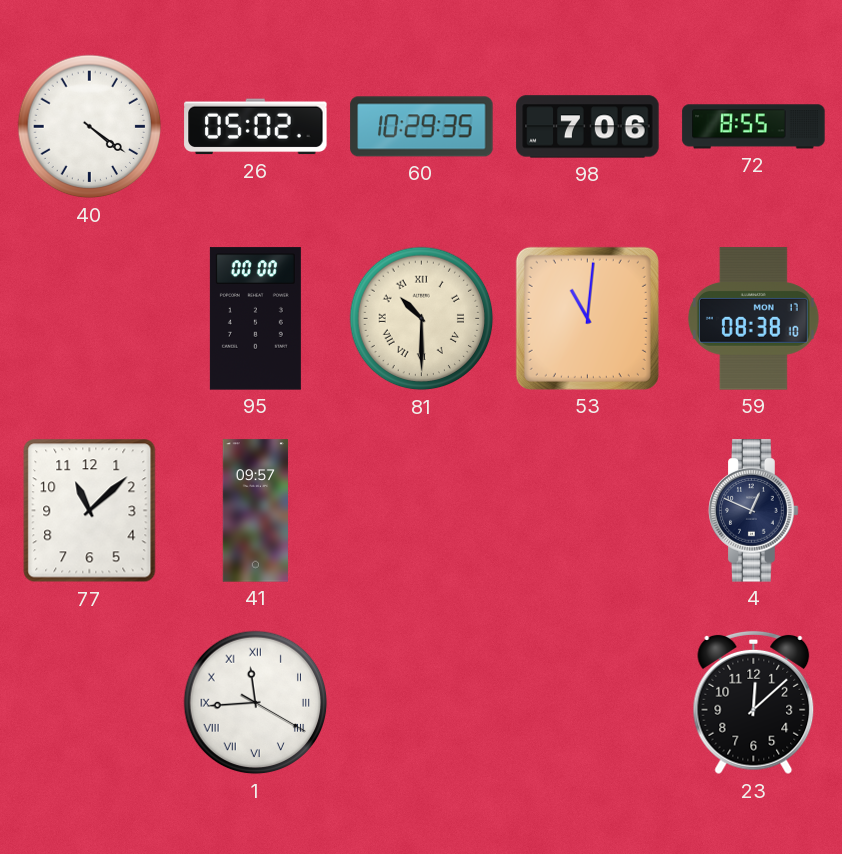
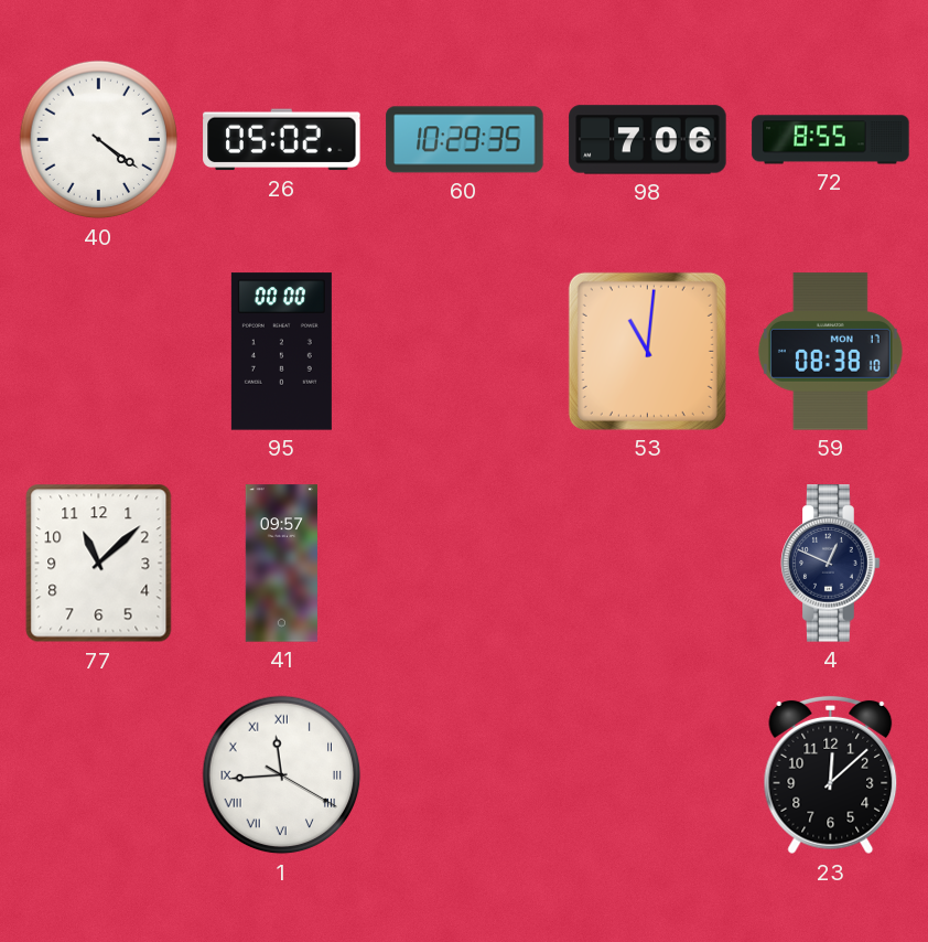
81: 10:30 -> none
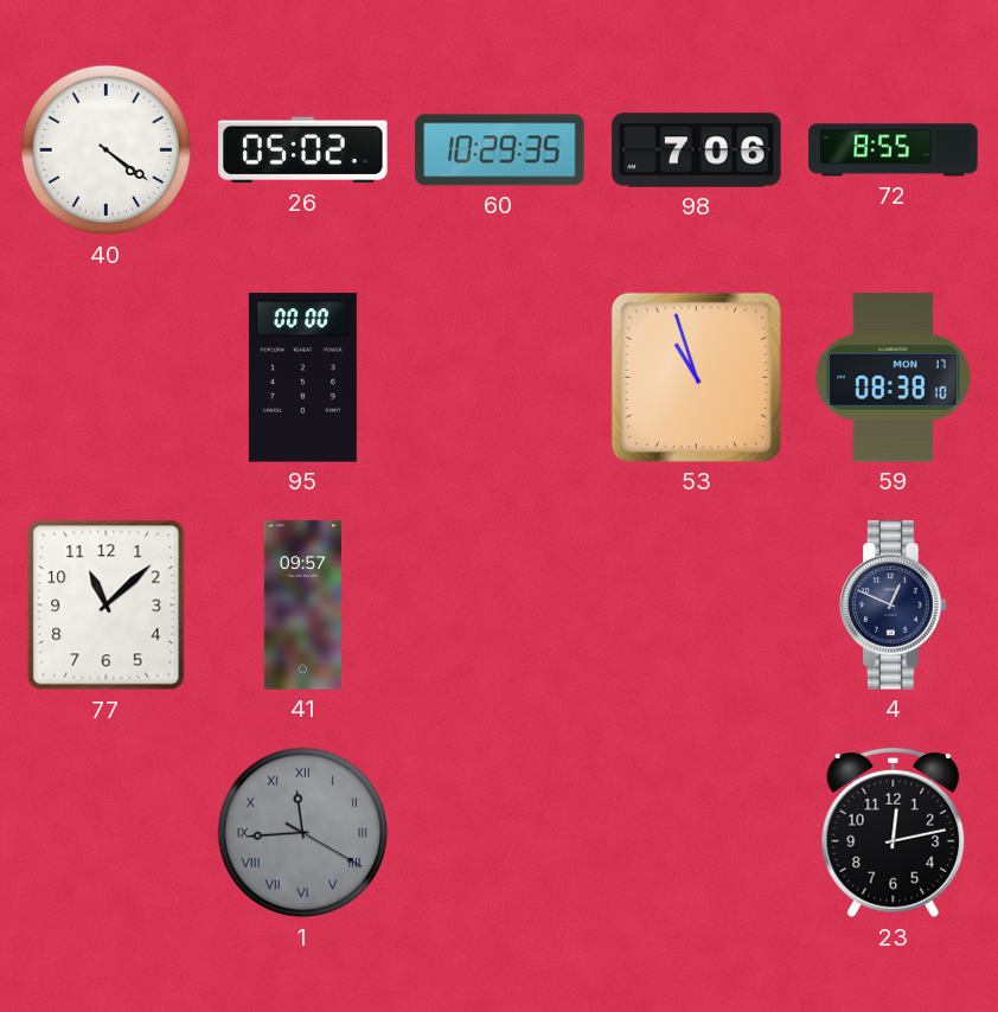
53: 11:01 -> 10:57
1 dial: white -> grey
23: 12:08 -> 12:13
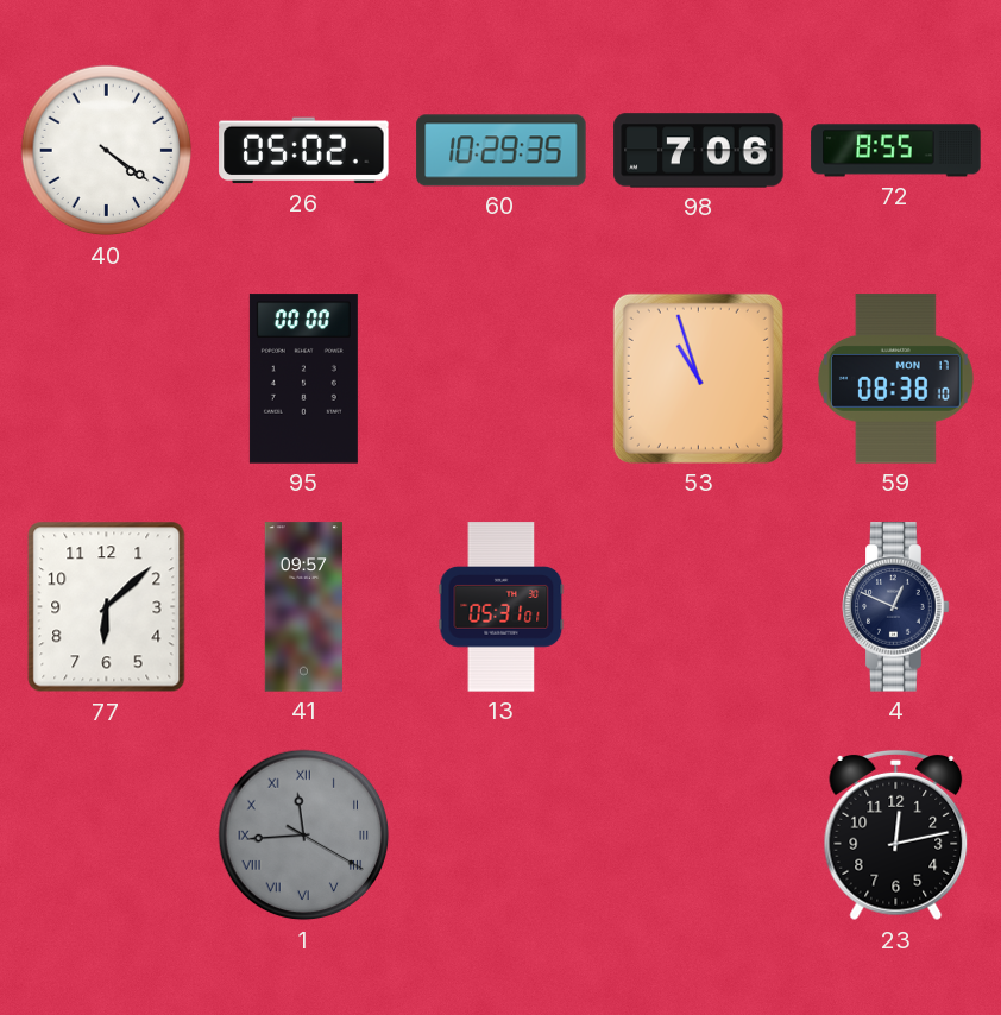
77: 11:08 -> 6:08
13: none -> 05:31
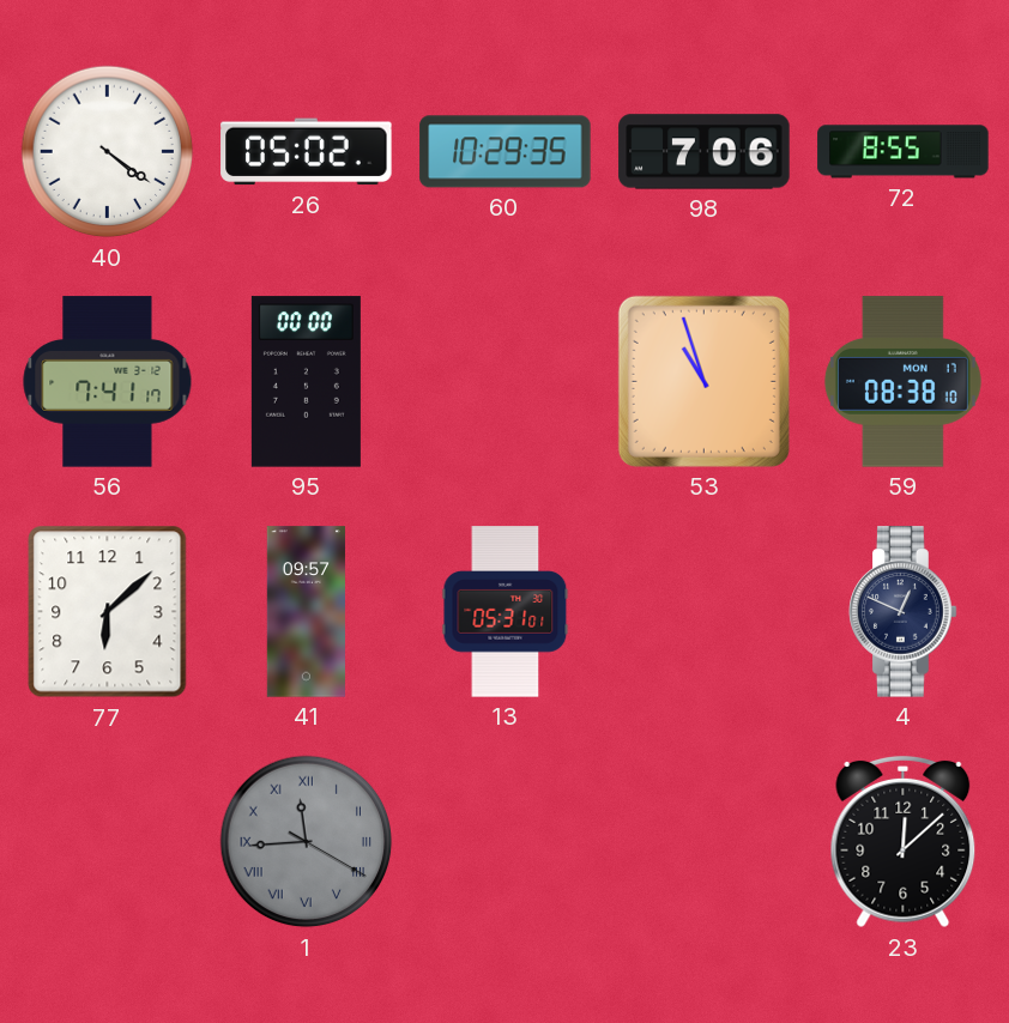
56: none -> 7:41
23: 12:13 -> 12:08
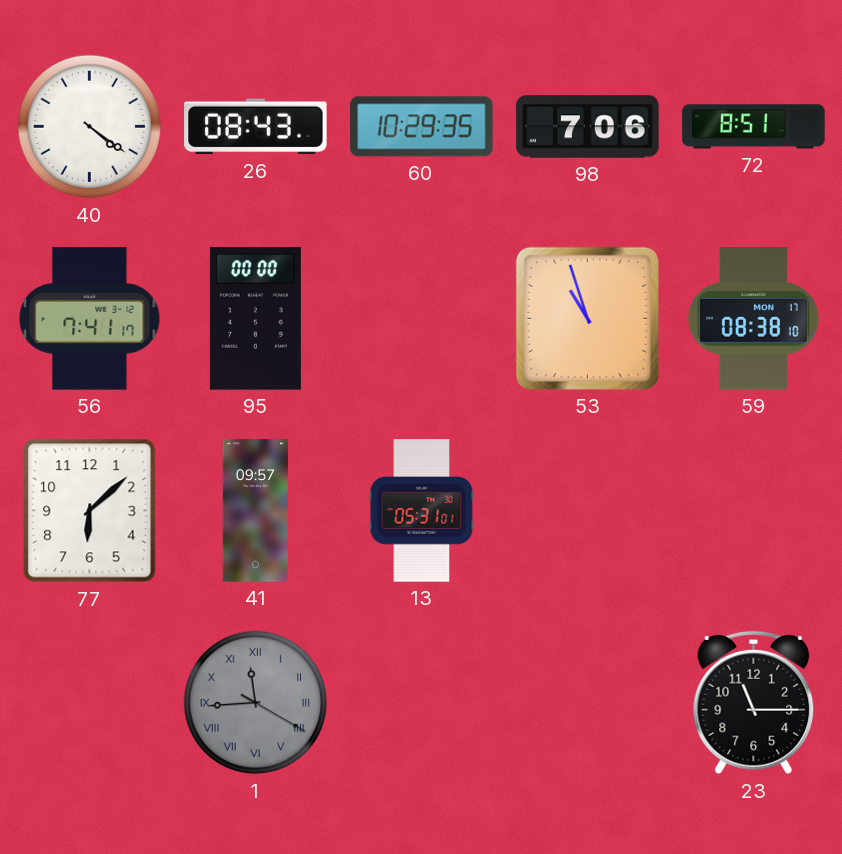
26: 05:02 -> 08:43
72: 8:55 -> 8:51
4: 12:49 -> none
23: 12:08 -> 11:15
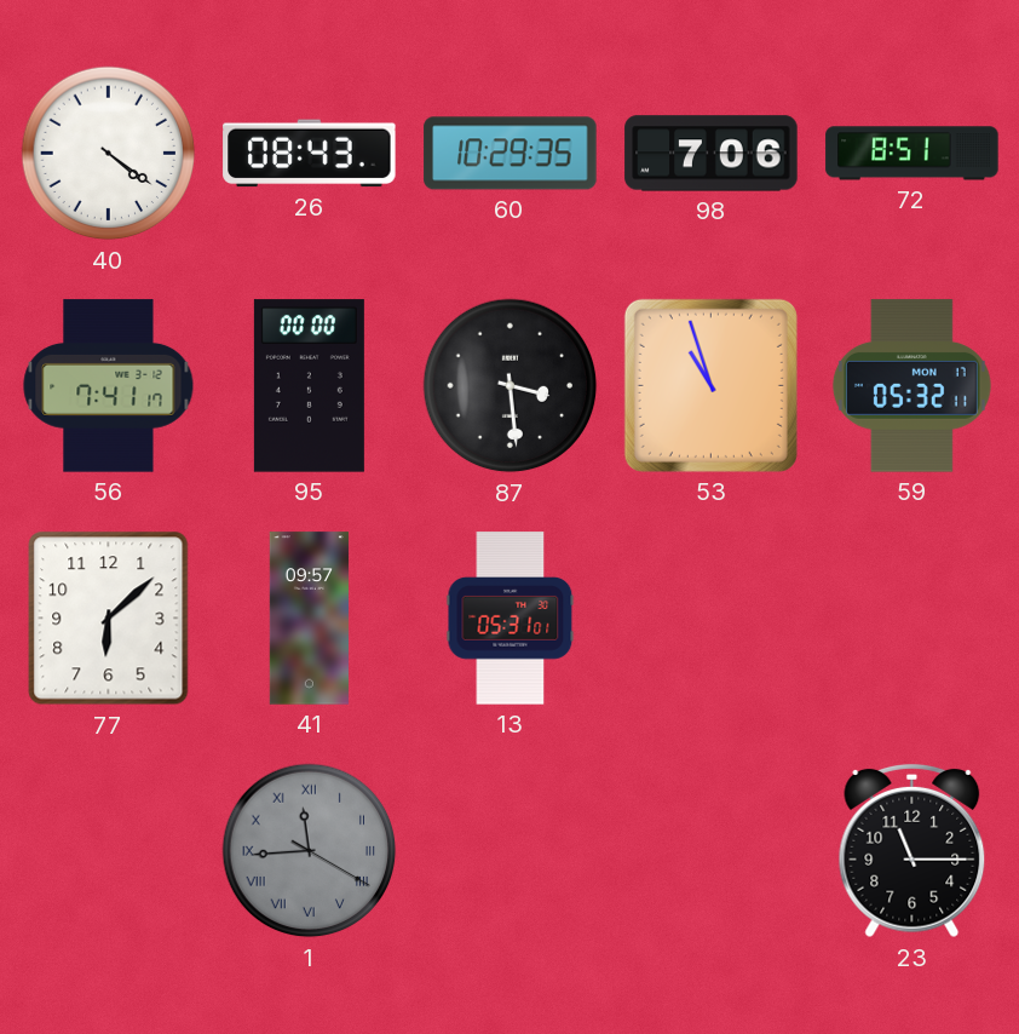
87: none -> 3:29
59: 08:38 -> 05:32
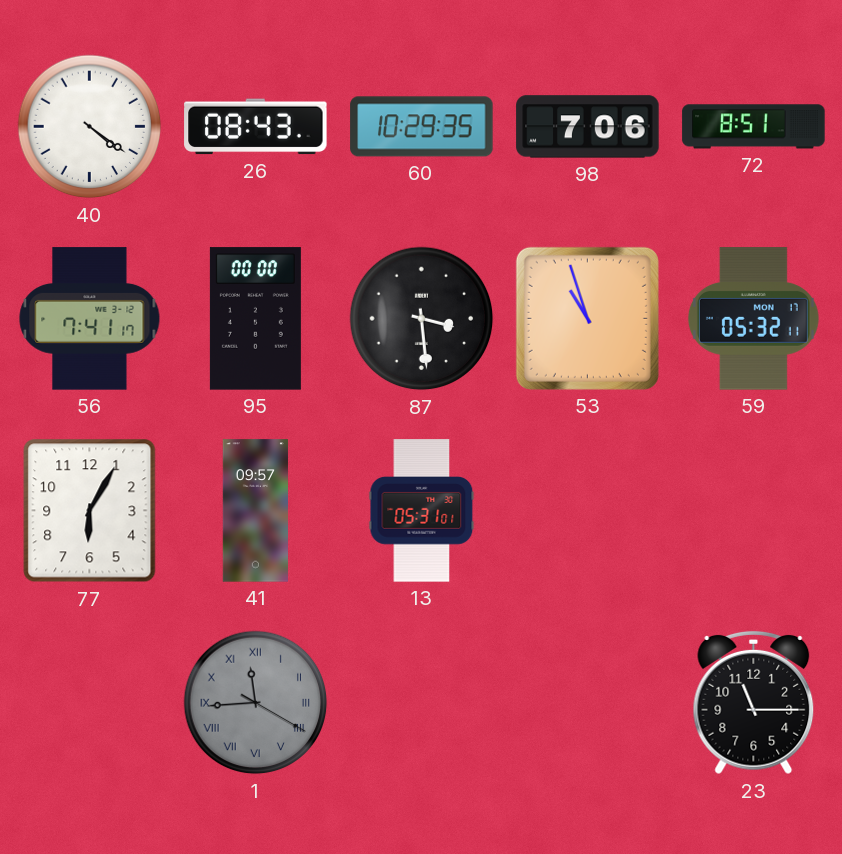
77: 6:08 -> 6:05
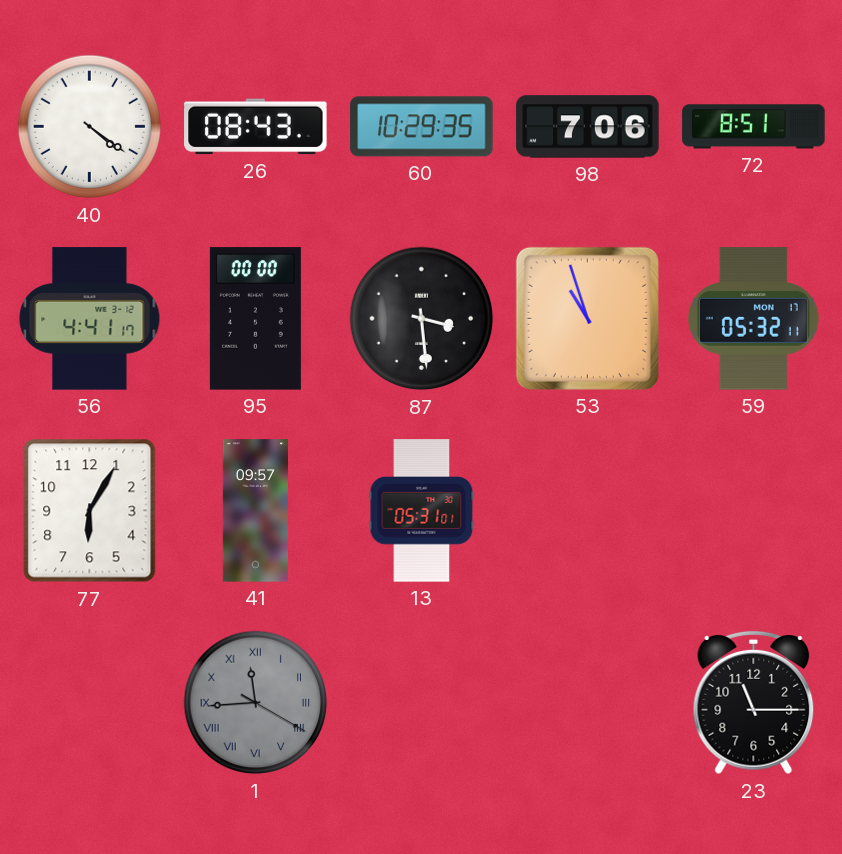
56: 7:41 -> 4:41
